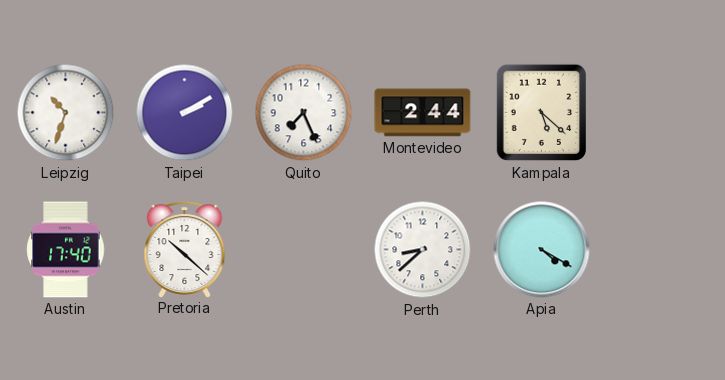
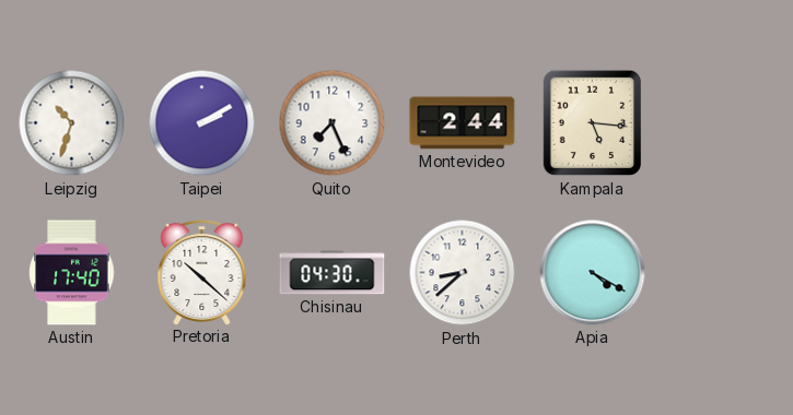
Kampala: 5:22 -> 5:16
Chisinau: none -> 04:30
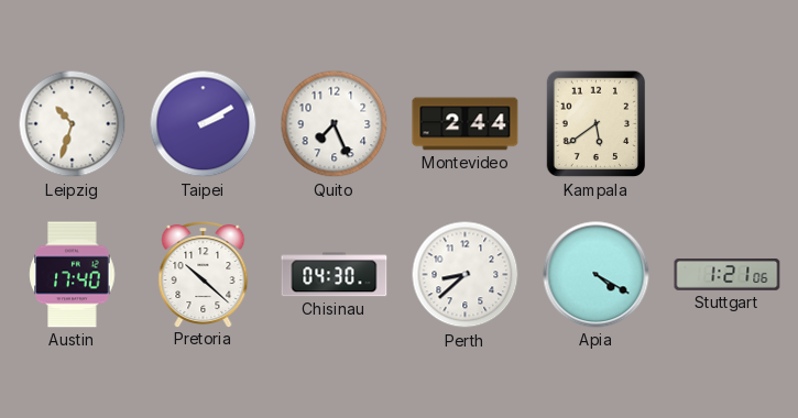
Kampala: 5:16 -> 5:39
Stuttgart: none -> 1:21
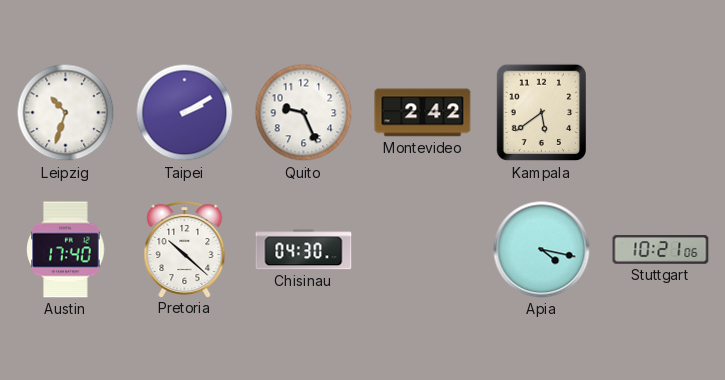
Quito: 7:26 -> 9:26
Montevideo: 2:44 -> 2:42
Perth: 8:38 -> none
Apia: 4:20 -> 4:17
Stuttgart: 1:21 -> 10:21
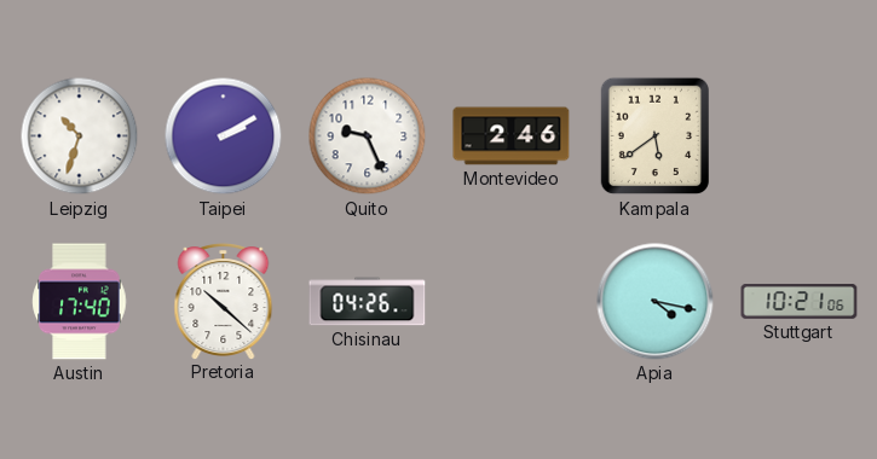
Montevideo: 2:42 -> 2:46
Chisinau: 04:30 -> 04:26
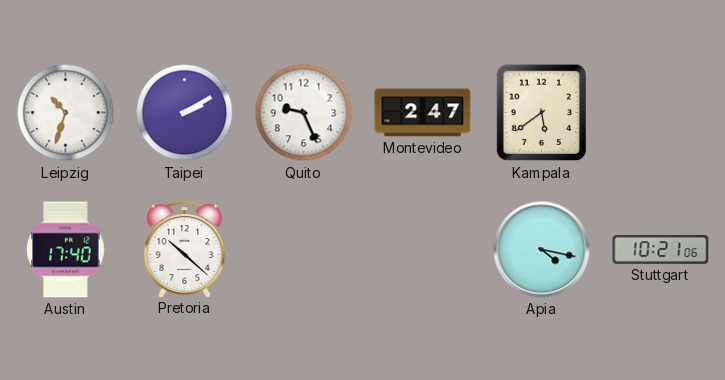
Montevideo: 2:46 -> 2:47
Chisinau: 04:26 -> none
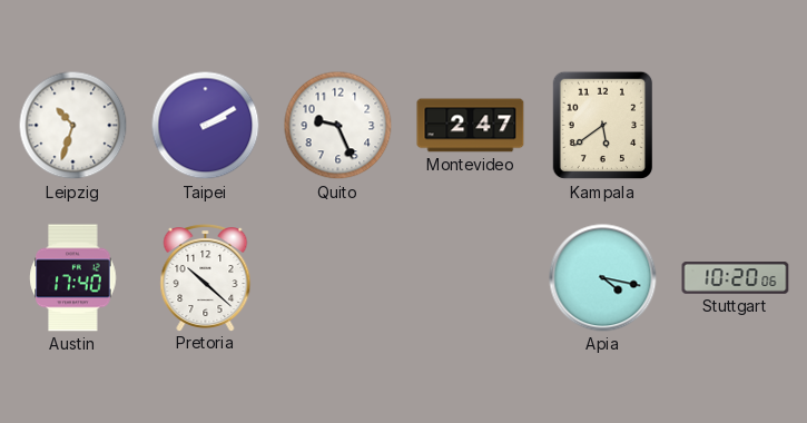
Stuttgart: 10:21 -> 10:20
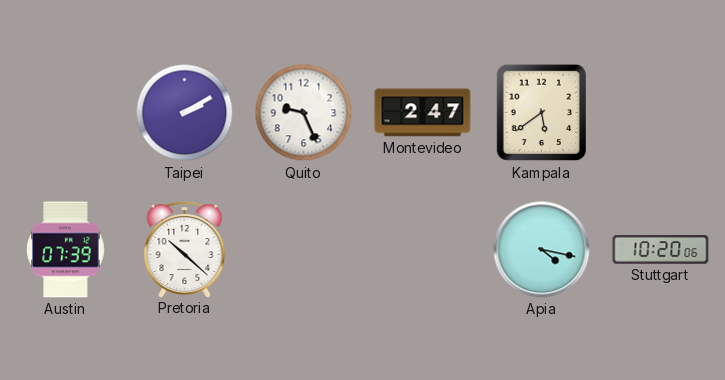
Leipzig: 10:33 -> none
Austin: 17:40 -> 07:39
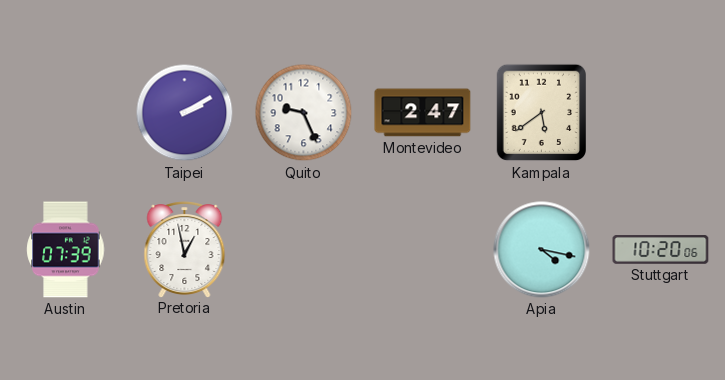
Pretoria: 10:22 -> 12:58
